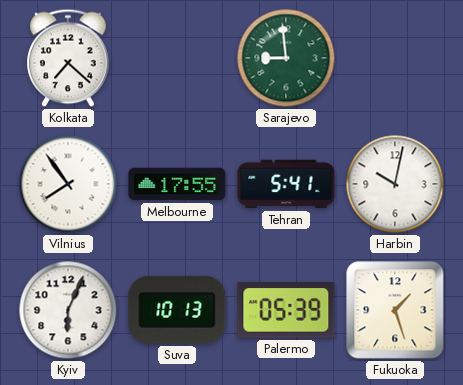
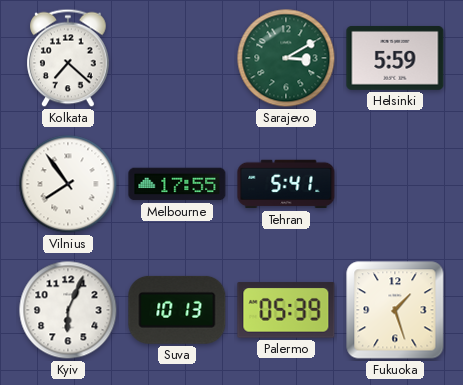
Sarajevo: 8:59 -> 3:10
Helsinki: none -> 5:59
Harbin: 10:02 -> none
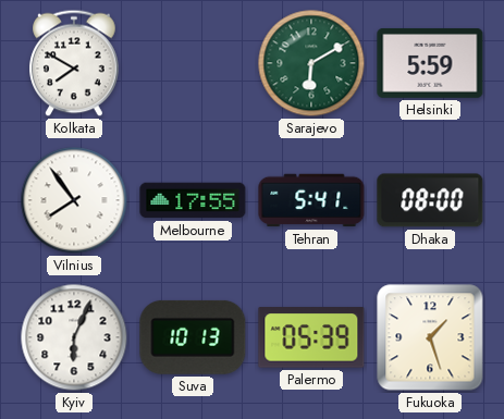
Kolkata: 7:22 -> 7:50
Sarajevo: 3:10 -> 6:10
Dhaka: none -> 08:00
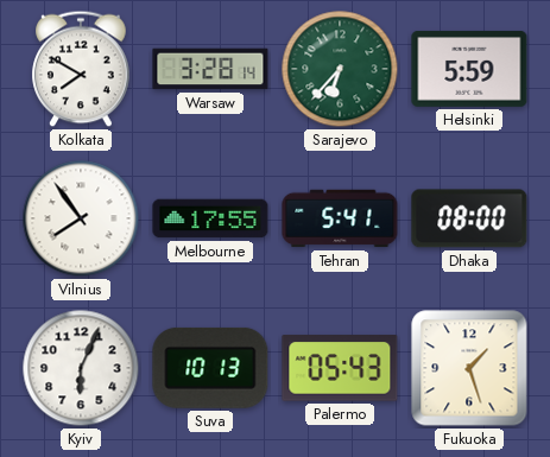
Warsaw: none -> 3:28
Sarajevo: 6:10 -> 6:37
Palermo: 05:39 -> 05:43
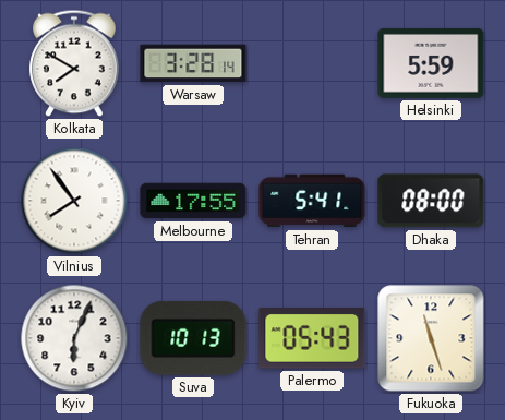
Sarajevo: 6:37 -> none
Fukuoka: 1:27 -> 11:27
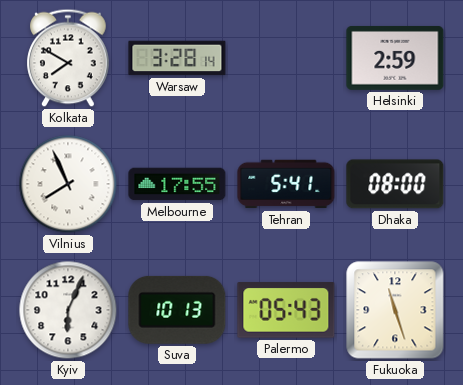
Helsinki: 5:59 -> 2:59
Vilnius: 7:54 -> 7:56
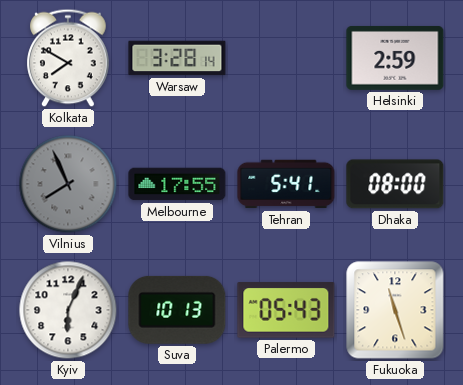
Vilnius dial: white -> grey
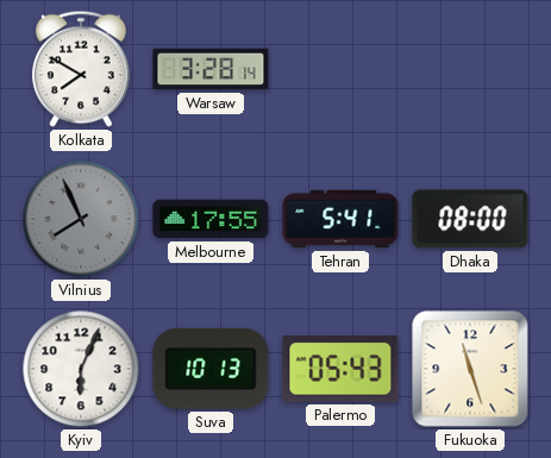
Helsinki: 2:59 -> none
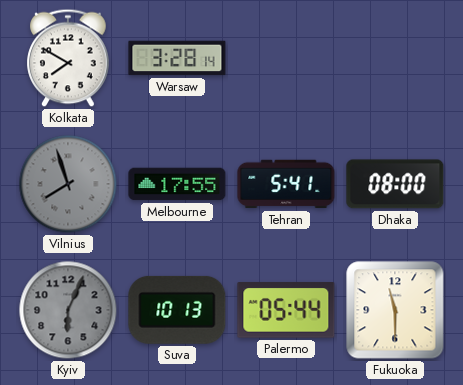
Vilnius: 7:56 -> 7:57
Kyiv dial: white -> grey
Palermo: 05:43 -> 05:44
Fukuoka: 11:27 -> 11:30
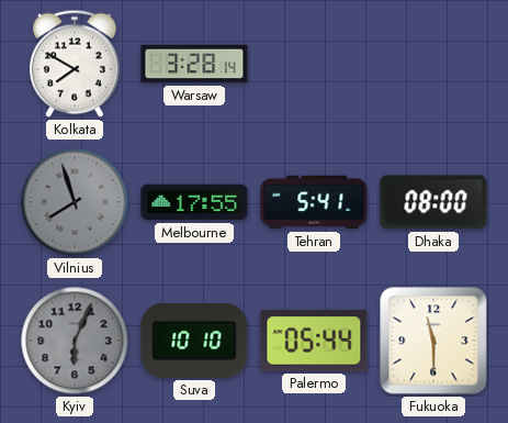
Suva: 10:13 -> 10:10
